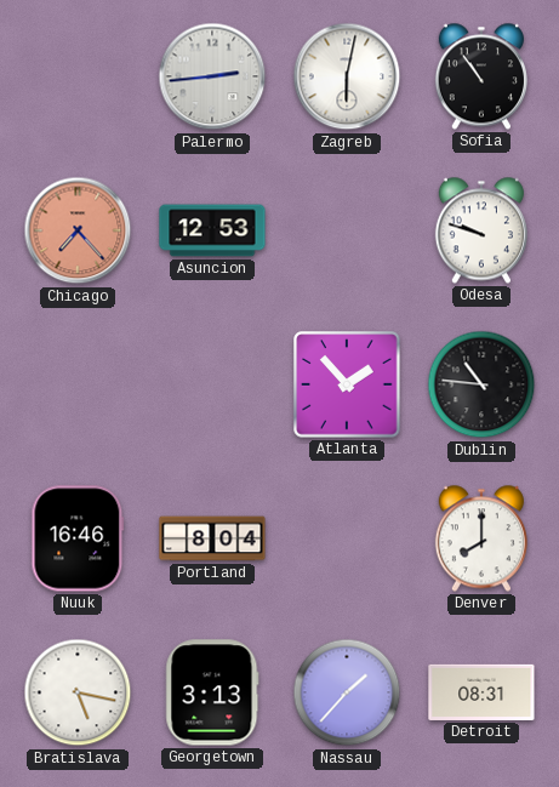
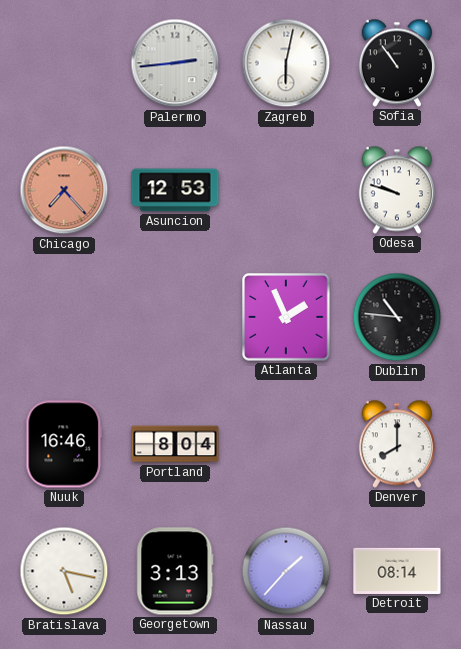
Atlanta: 1:53 -> 1:56
Detroit: 08:31 -> 08:14
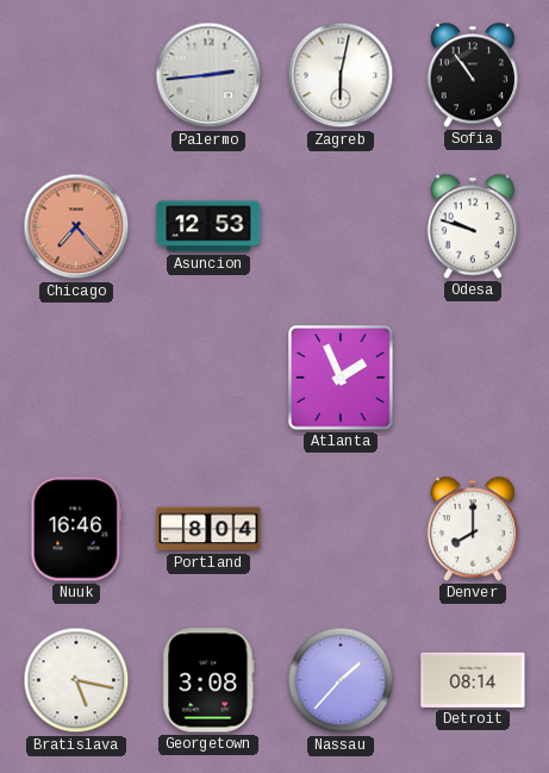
Dublin: 10:46 -> none
Georgetown: 3:13 -> 3:08
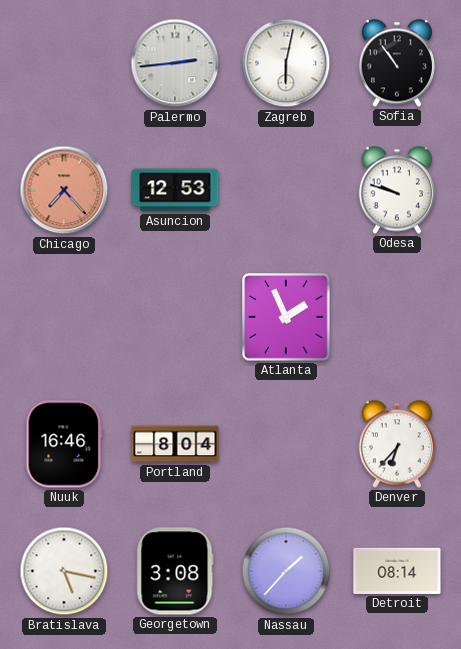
Denver: 8:00 -> 6:37
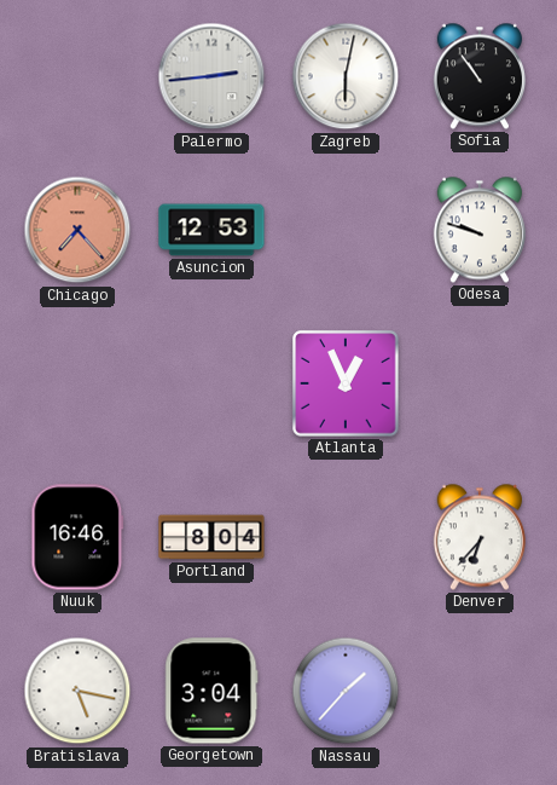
Atlanta: 1:56 -> 12:56
Georgetown: 3:08 -> 3:04
Detroit: 08:14 -> none
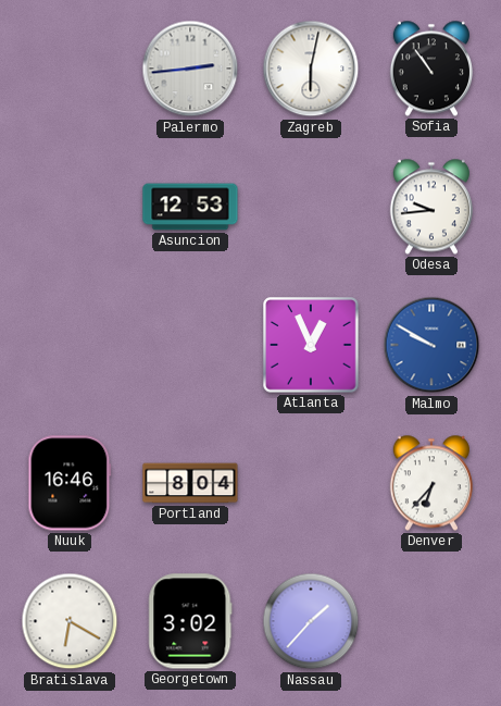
Chicago: 7:23 -> none
Odesa: 9:48 -> 9:44
Malmo: none -> 9:50
Bratislava: 5:17 -> 6:20
Georgetown: 3:04 -> 3:02
